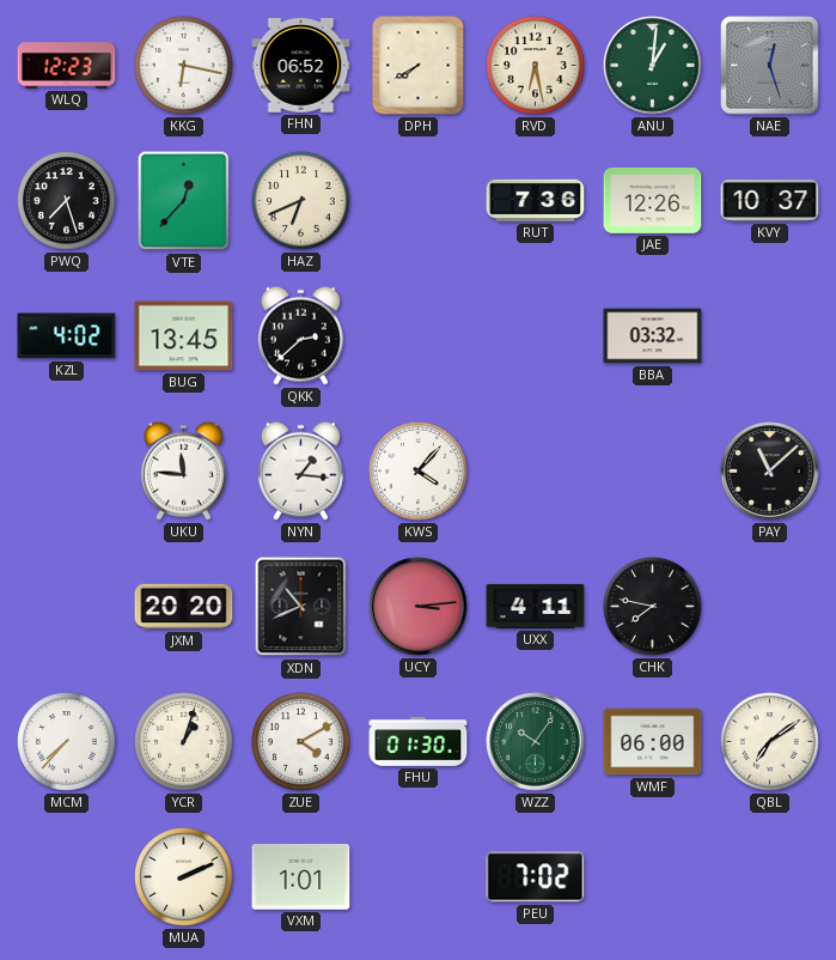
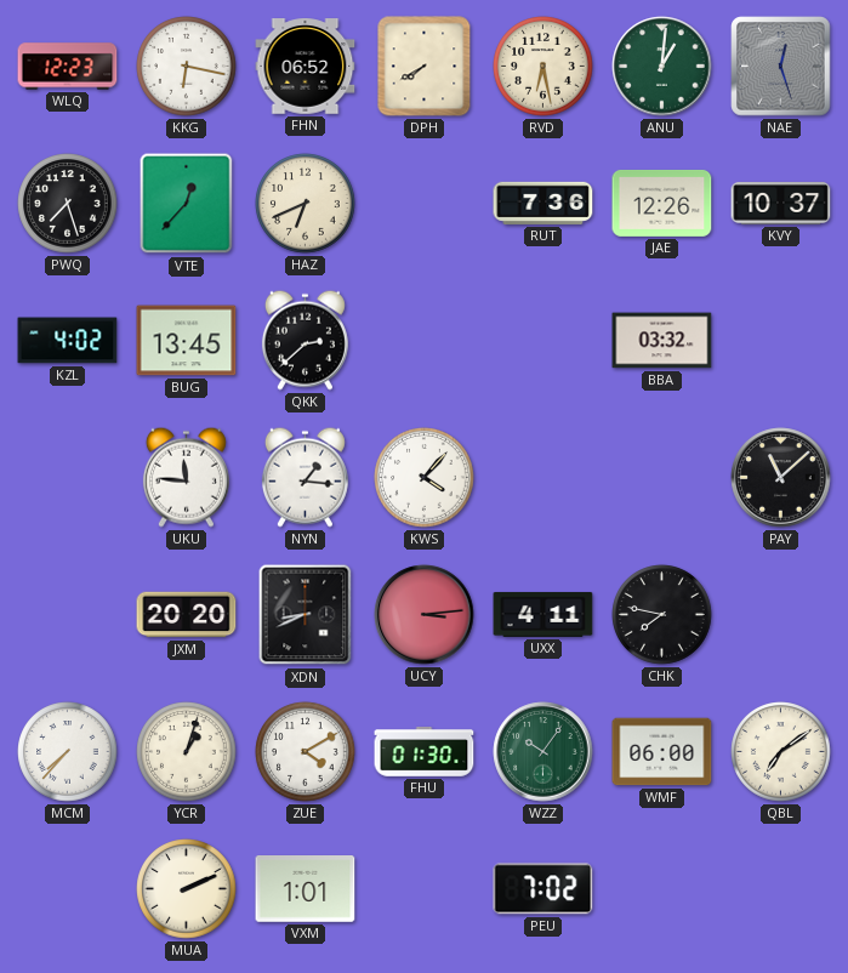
XDN: 10:41 -> 8:41
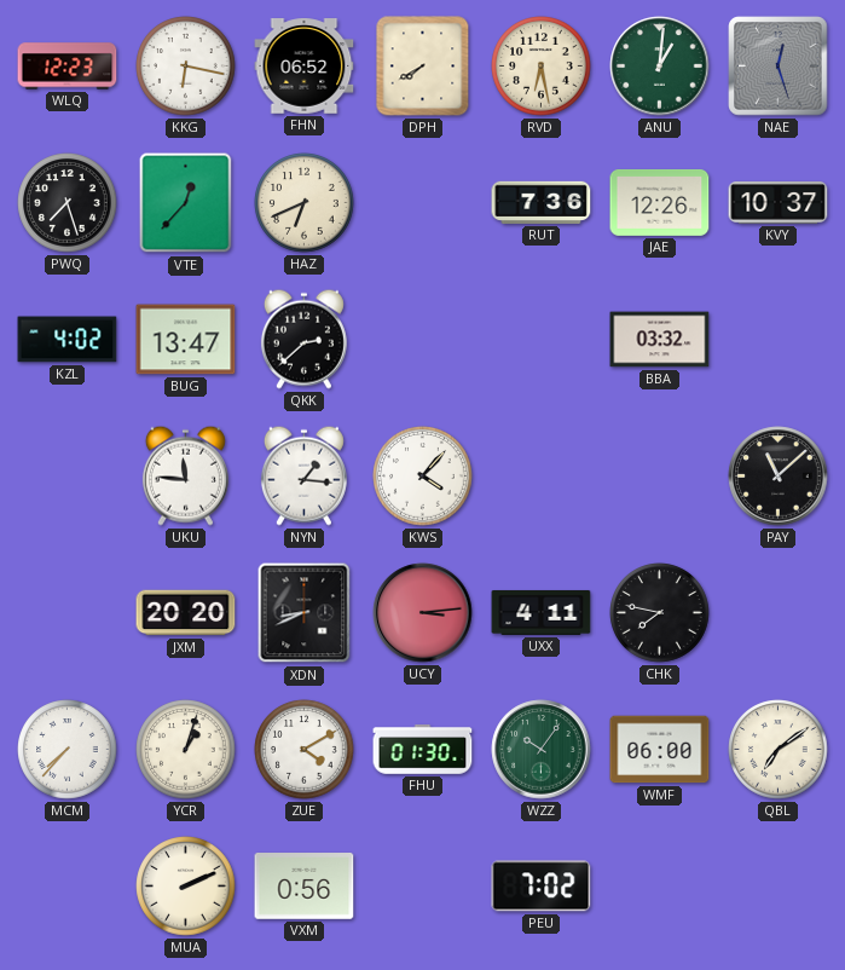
BUG: 13:45 -> 13:47
VXM: 1:01 -> 0:56
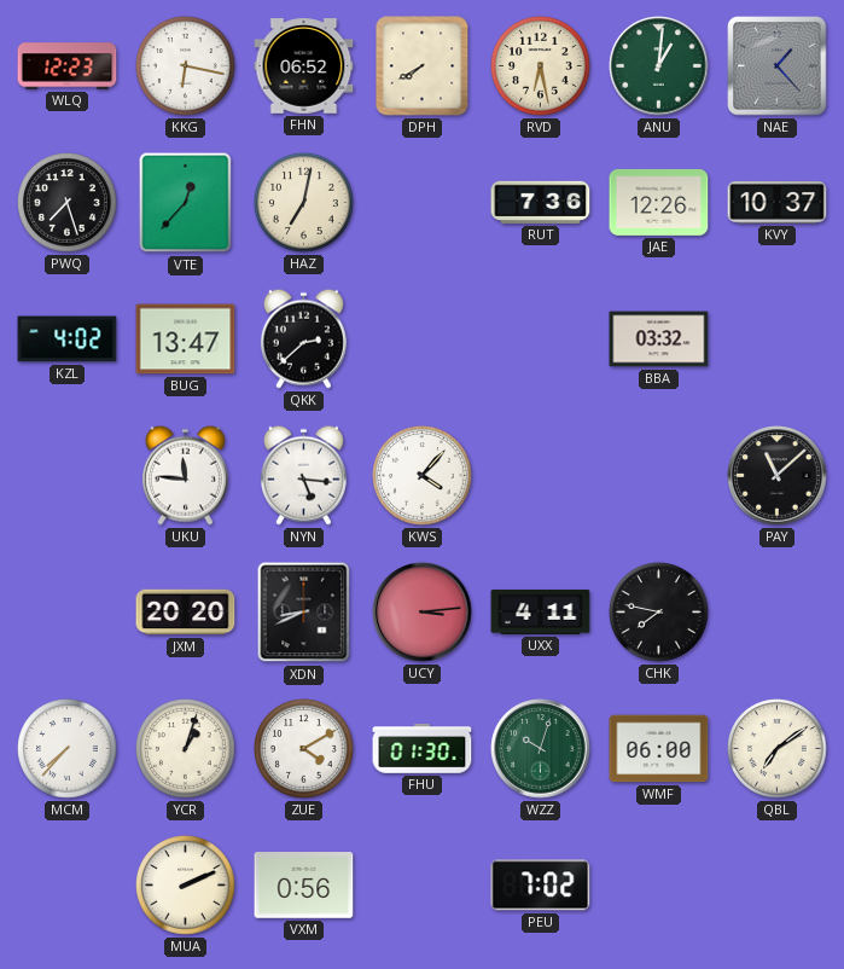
NAE: 12:27 -> 1:23
HAZ: 6:41 -> 7:02
NYN: 1:16 -> 5:16
WZZ: 10:06 -> 10:03
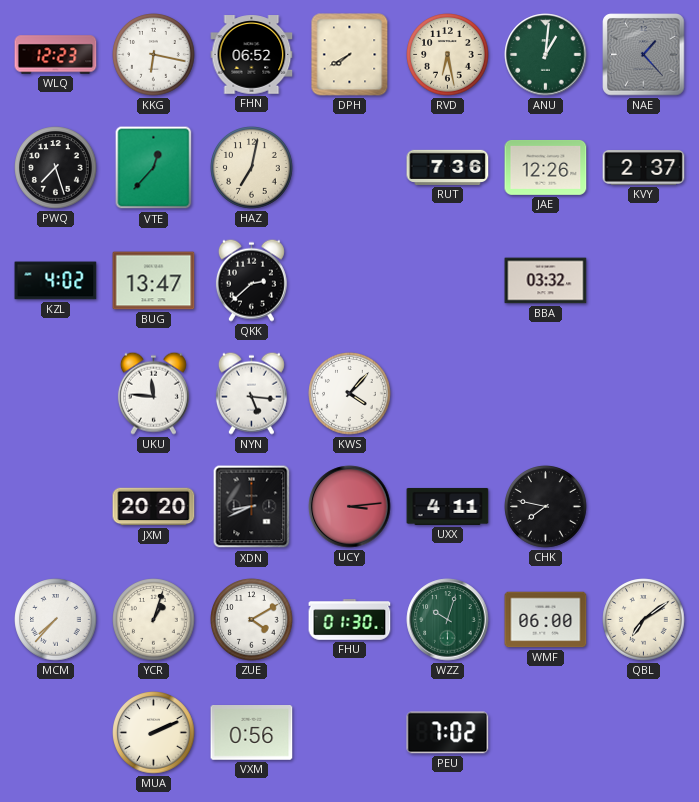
KVY: 10:37 -> 2:37
PAY: 11:08 -> none
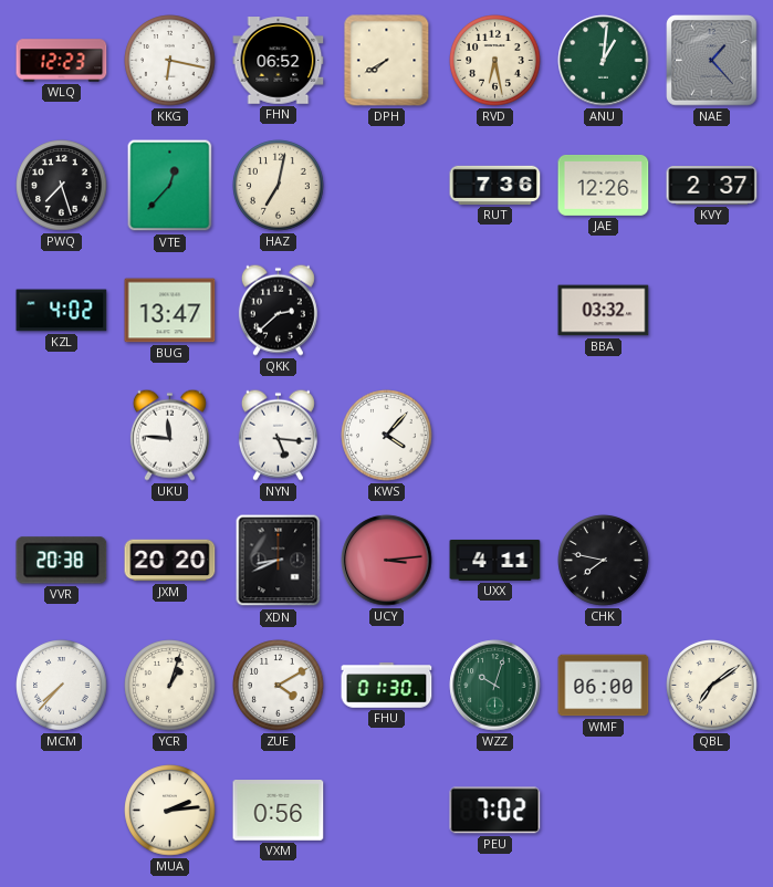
VVR: none -> 20:38
MUA: 2:11 -> 2:14
